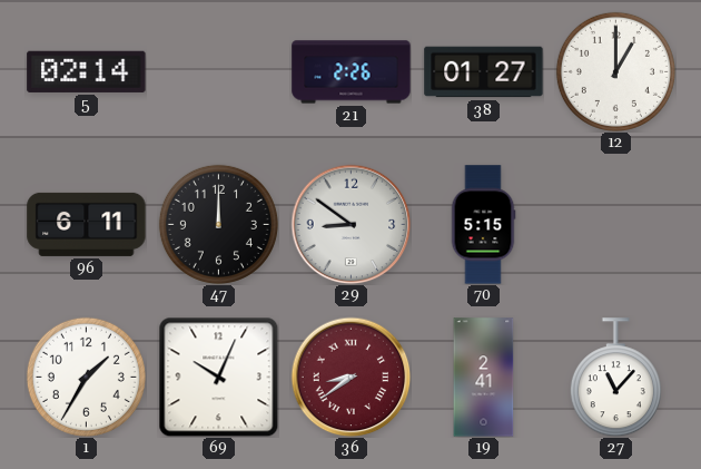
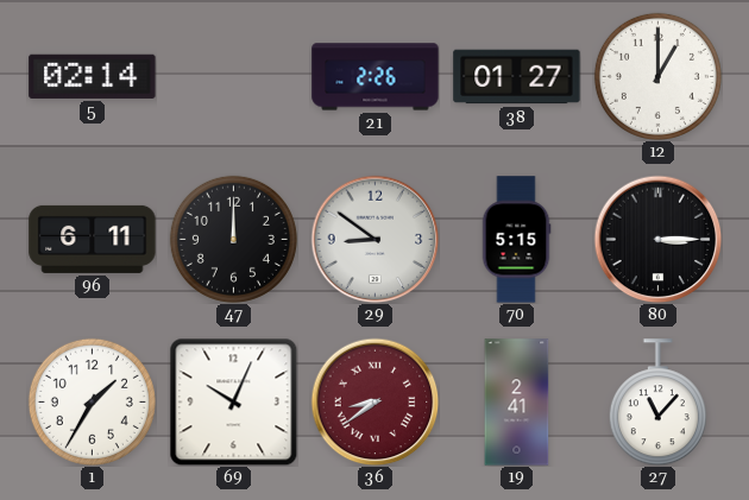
80: none -> 3:15
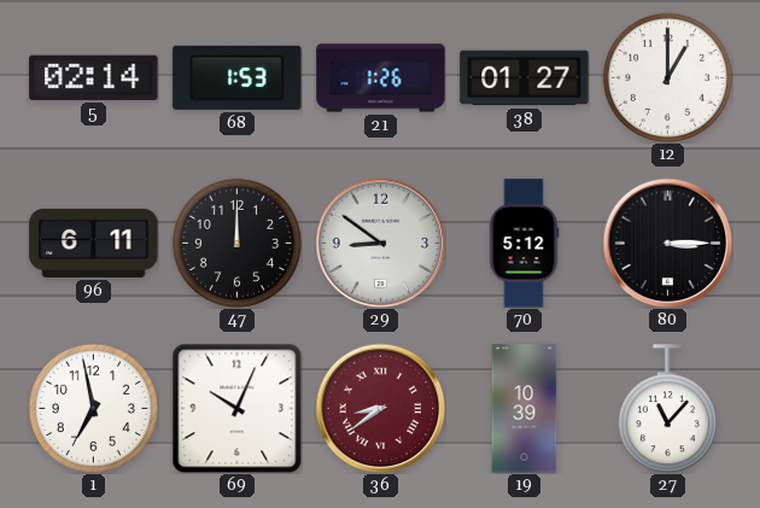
68: none -> 1:53
21: 2:26 -> 1:26
70: 5:15 -> 5:12
1: 1:35 -> 6:58
19: 2:41 -> 10:39
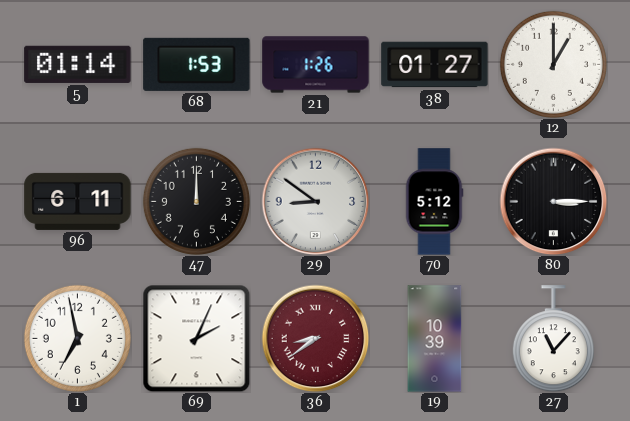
5: 02:14 -> 01:14
69: 10:04 -> 2:04
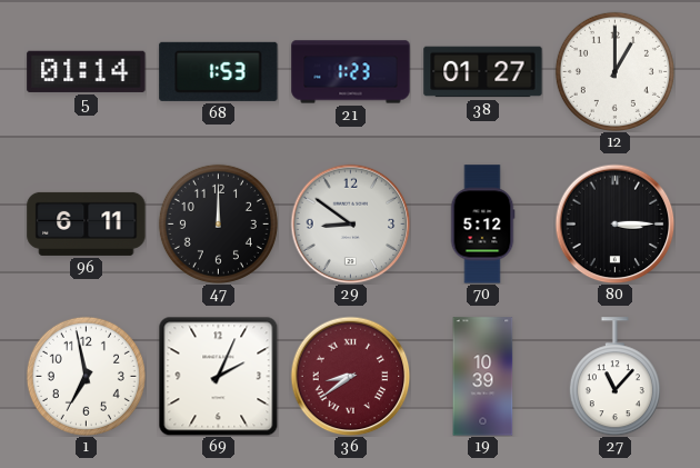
21: 1:26 -> 1:23
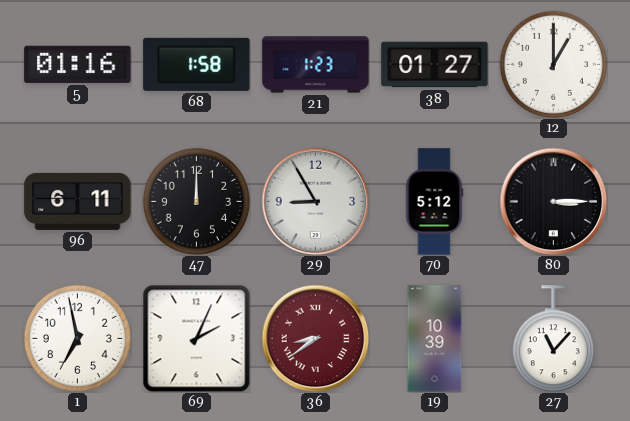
5: 01:14 -> 01:16
68: 1:53 -> 1:58
29: 8:51 -> 8:55
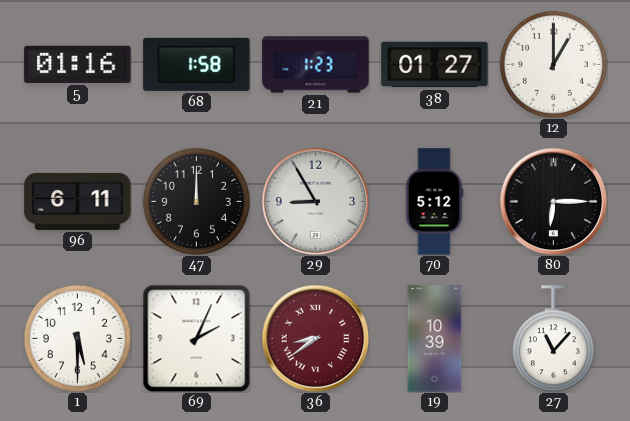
80: 3:15 -> 6:15
1: 6:58 -> 5:30
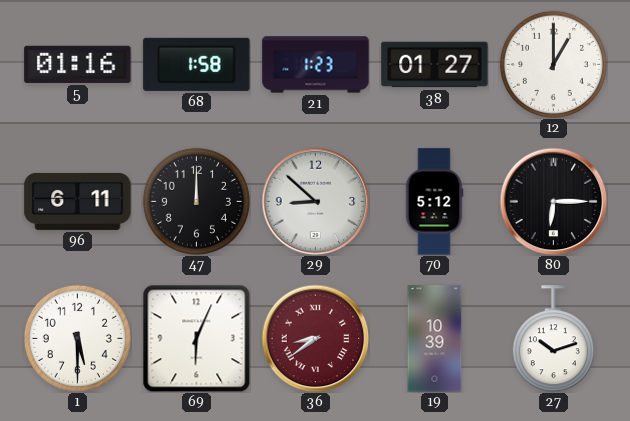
29: 8:55 -> 8:52
69: 2:04 -> 6:04
27: 11:07 -> 10:12
